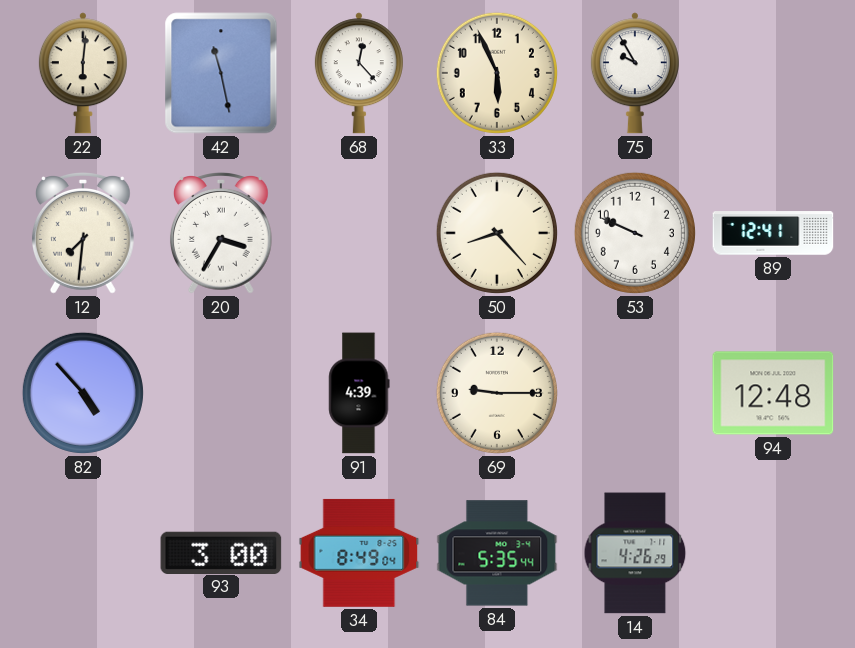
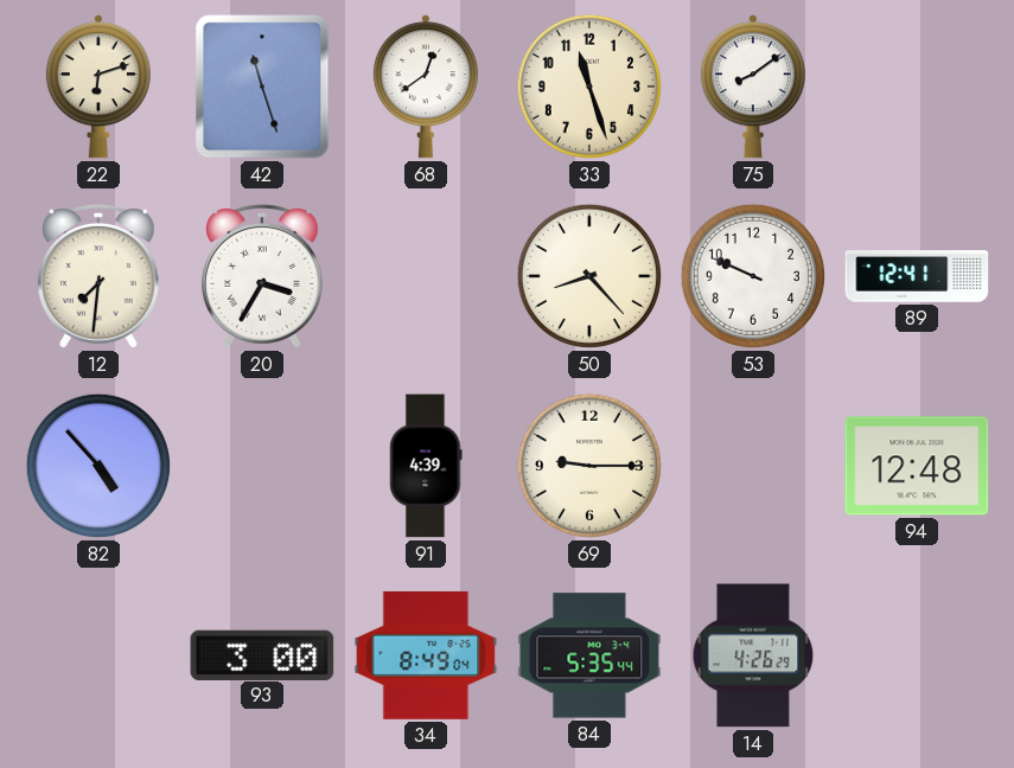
22: 6:01 -> 6:12
42: 11:28 -> 11:27
68: 12:23 -> 12:39
33: 5:56 -> 11:27
75: 9:55 -> 8:09
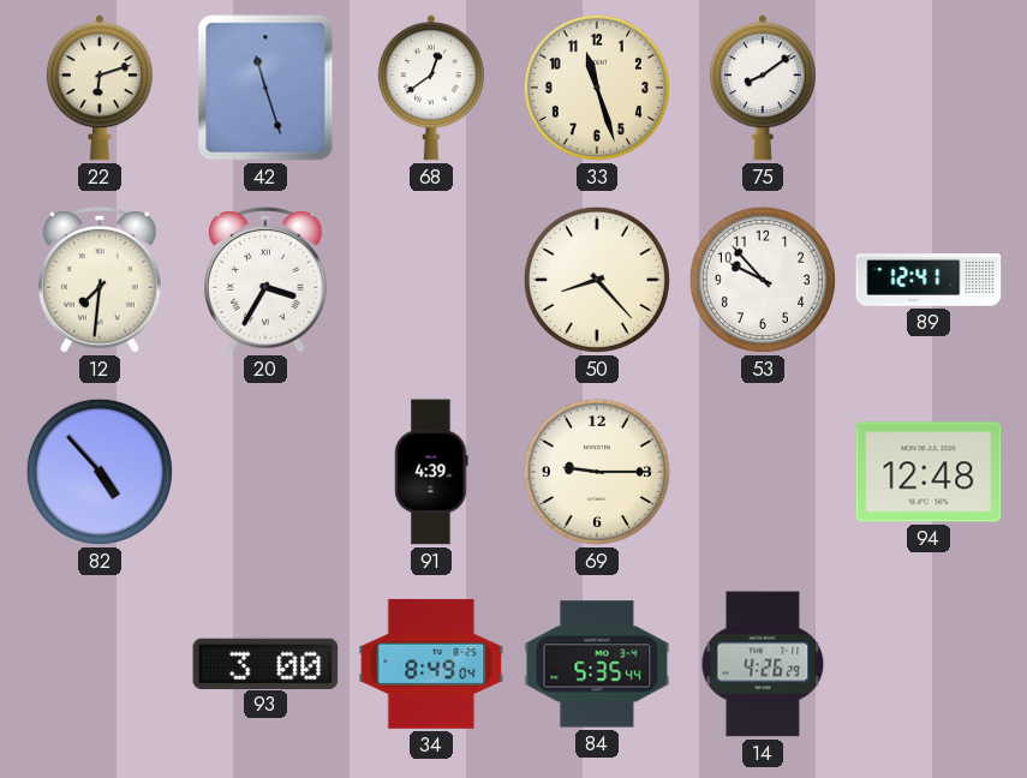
53: 9:49 -> 9:53
